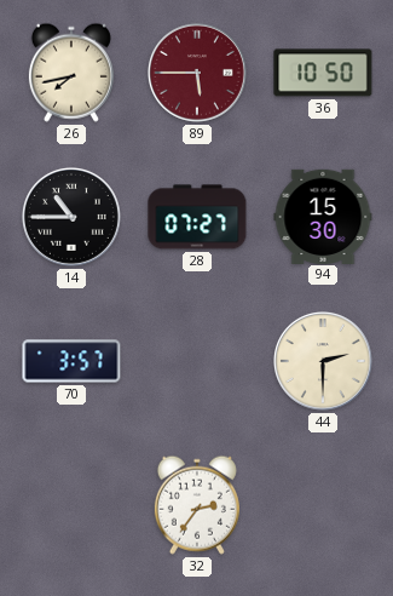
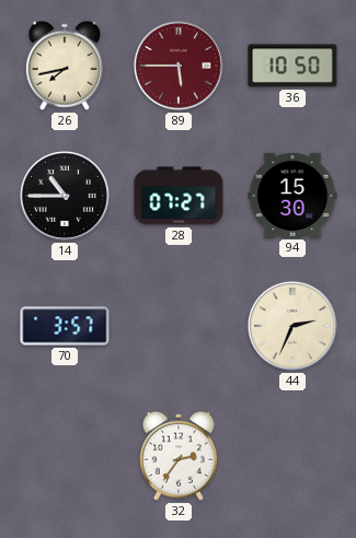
44: 2:30 -> 2:34
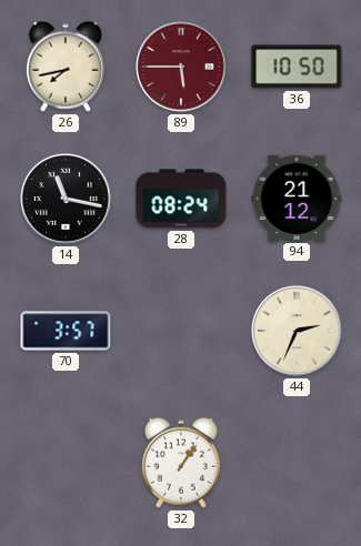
14: 10:45 -> 11:17
28: 07:27 -> 08:24
94: 15:30 -> 21:12
32: 2:36 -> 1:06
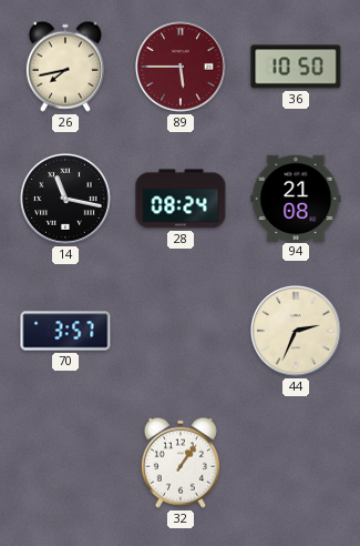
94: 21:12 -> 21:08
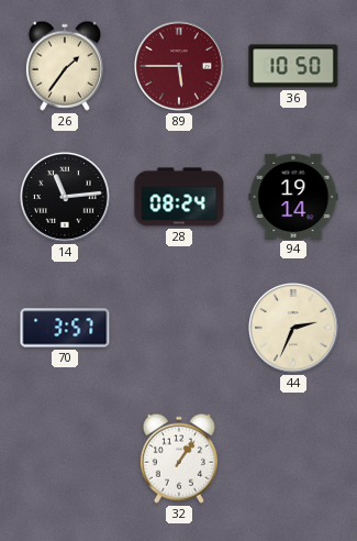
26: 7:43 -> 1:36
14: 11:17 -> 11:14
94: 21:08 -> 19:14
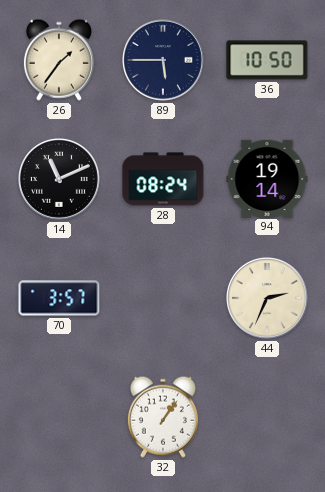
89 dial: burgundy -> navy
14: 11:14 -> 11:11
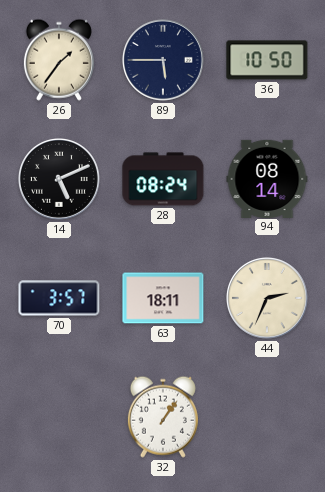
14: 11:11 -> 5:11
94: 19:14 -> 08:14
63: none -> 18:11
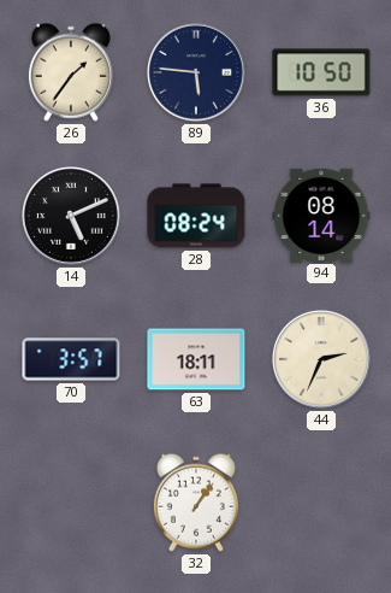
89: 5:45 -> 5:46
